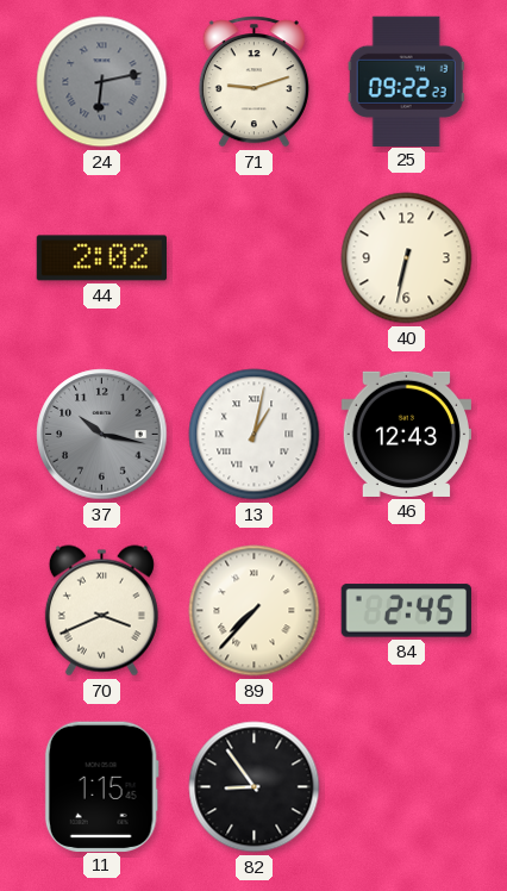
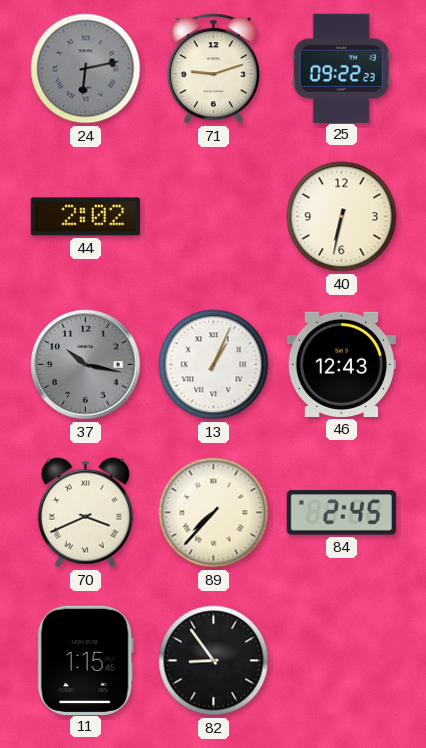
13: 1:02 -> 1:04
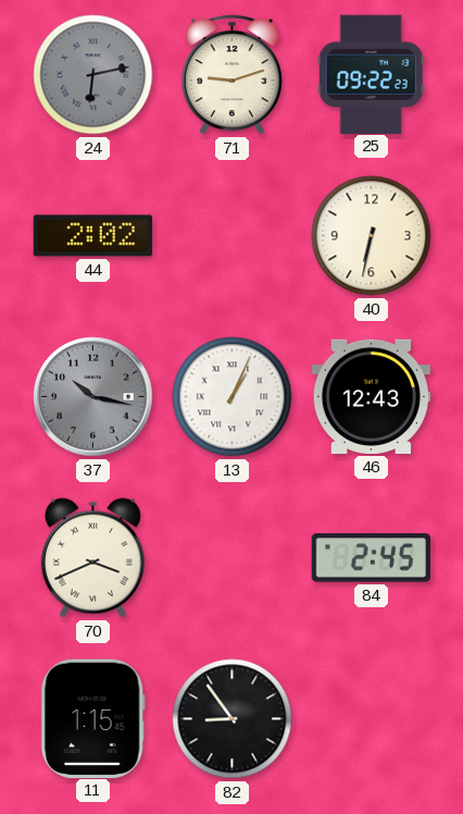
89: 7:37 -> none
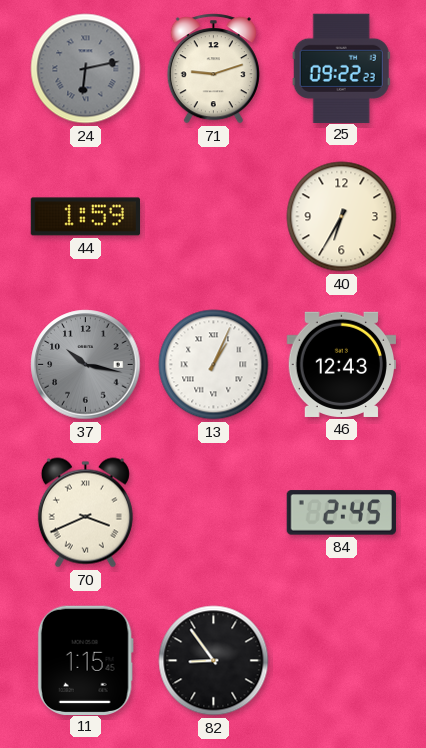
44: 2:02 -> 1:59
40: 6:32 -> 6:35
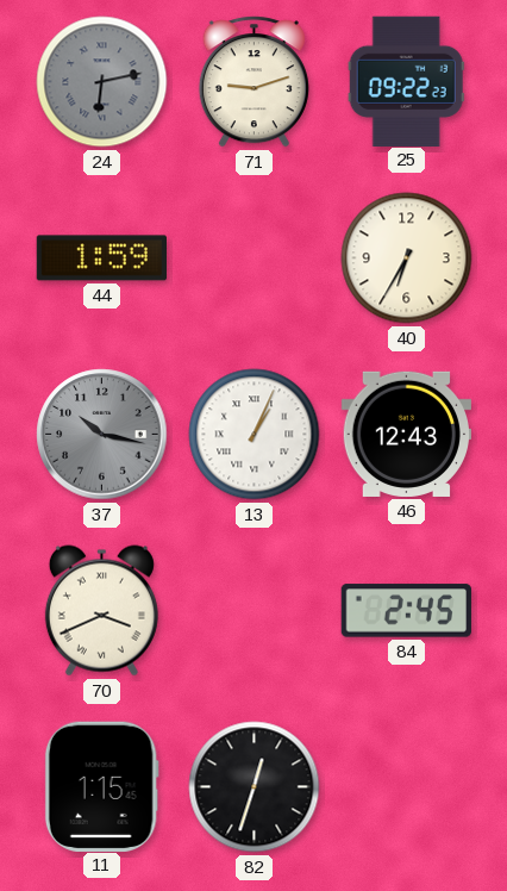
82: 8:54 -> 12:33
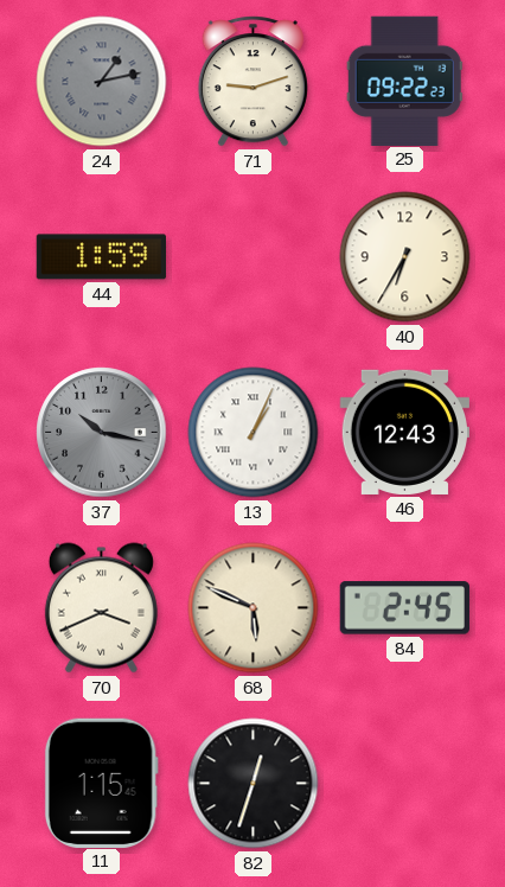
24: 6:13 -> 1:13
68: none -> 5:49
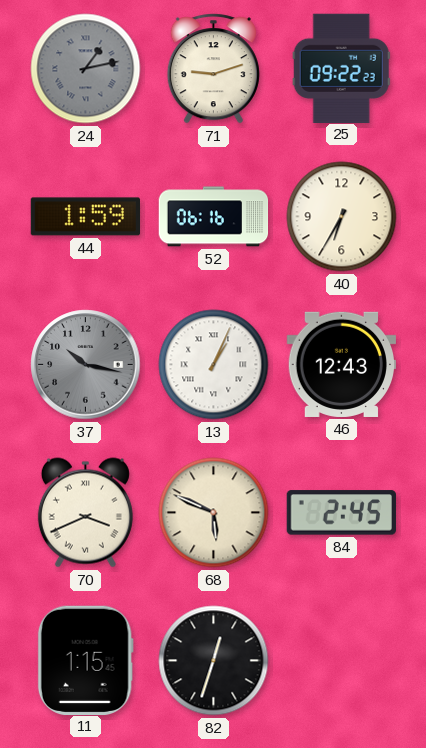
52: none -> 06:16
